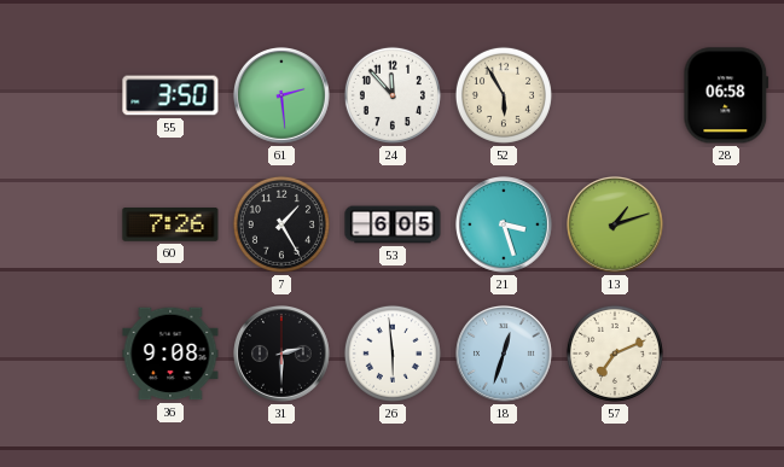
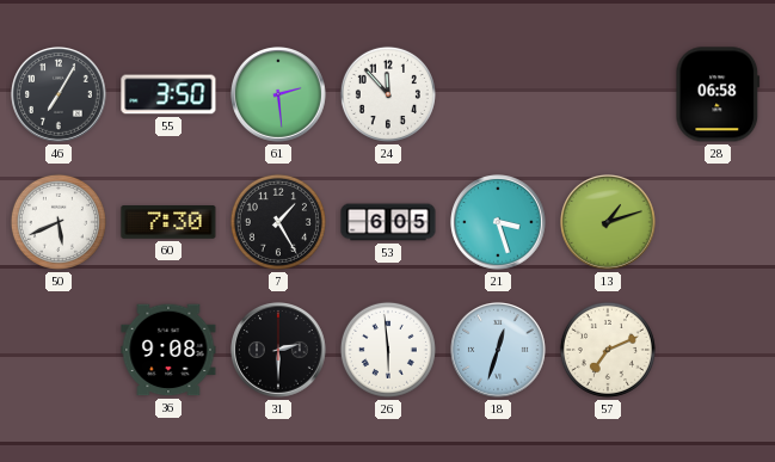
46: none -> 7:05
52: 5:55 -> none
50: none -> 5:41
60: 7:26 -> 7:30
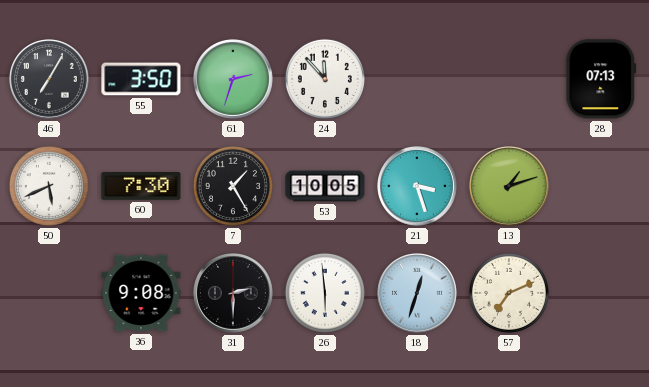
61: 2:29 -> 2:33
28: 06:58 -> 07:13
53: 6:05 -> 10:05
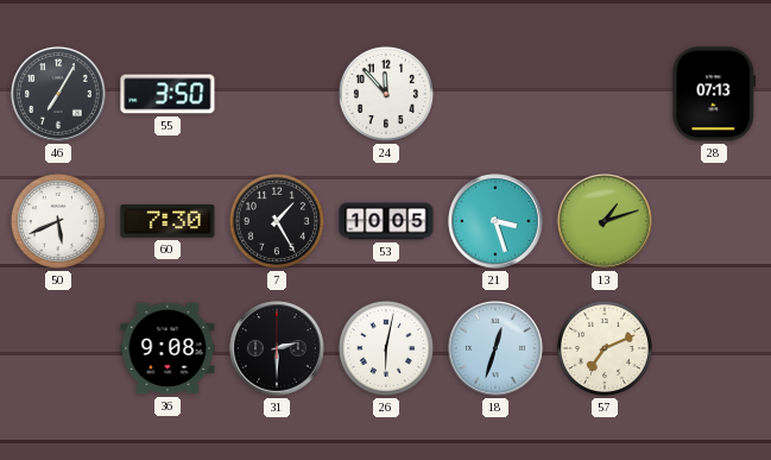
61: 2:33 -> none
26: 5:59 -> 6:02
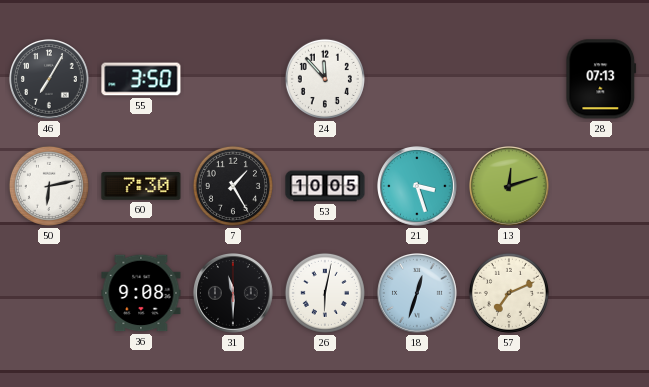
50: 5:41 -> 6:13
13: 1:12 -> 12:12
31: 2:30 -> 11:30
